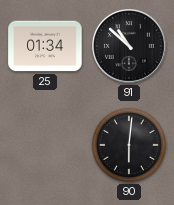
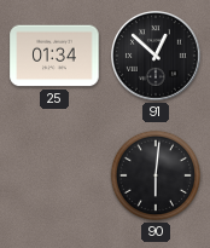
91: 10:52 -> 12:52
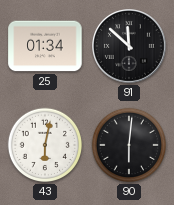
91: 12:52 -> 11:52
43: none -> 6:02
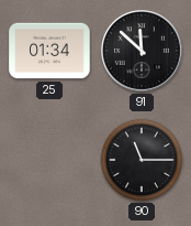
43: 6:02 -> none
90: 6:01 -> 11:15
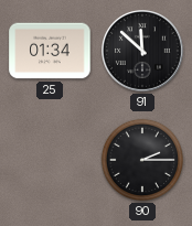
90: 11:15 -> 2:15
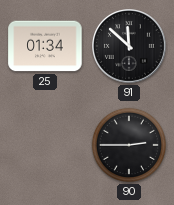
90: 2:15 -> 2:45
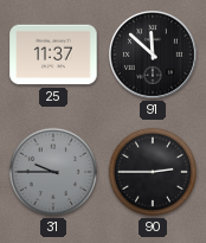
25: 01:34 -> 11:37
31: none -> 9:45
